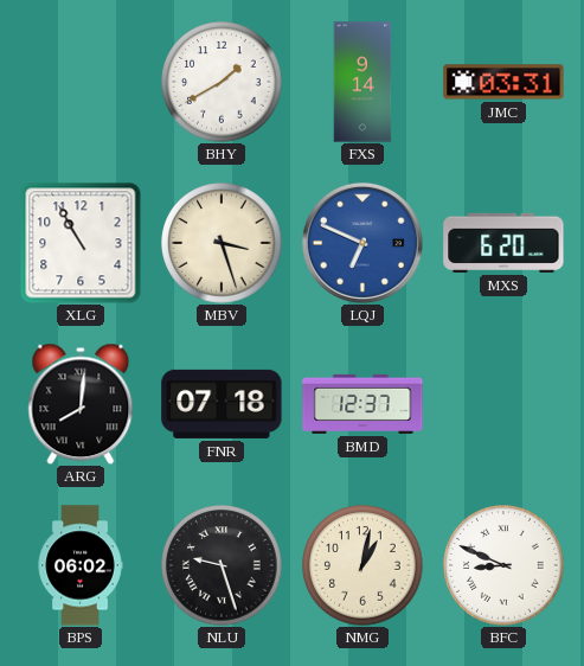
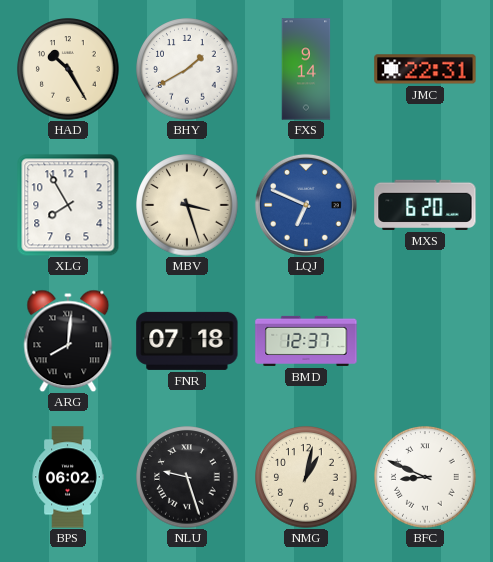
HAD: none -> 10:25
JMC: 03:31 -> 22:31
XLG: 10:55 -> 7:55
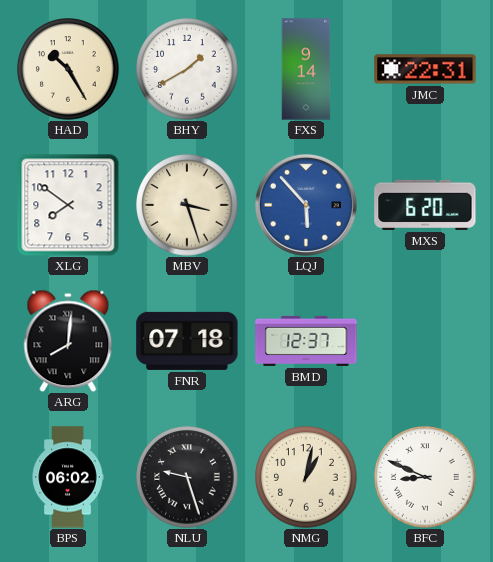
XLG: 7:55 -> 7:51
LQJ: 6:49 -> 5:53
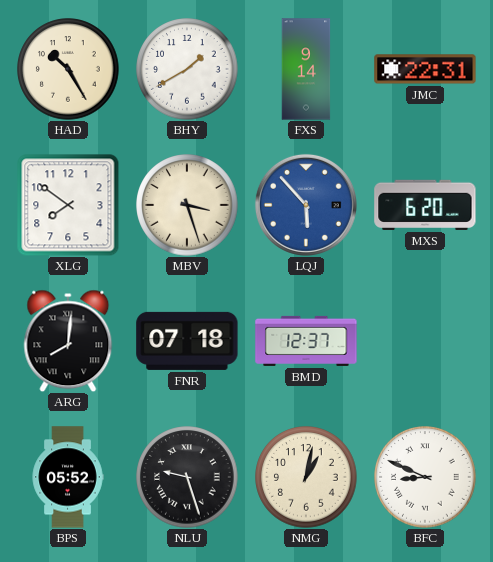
BPS: 06:02 -> 05:52
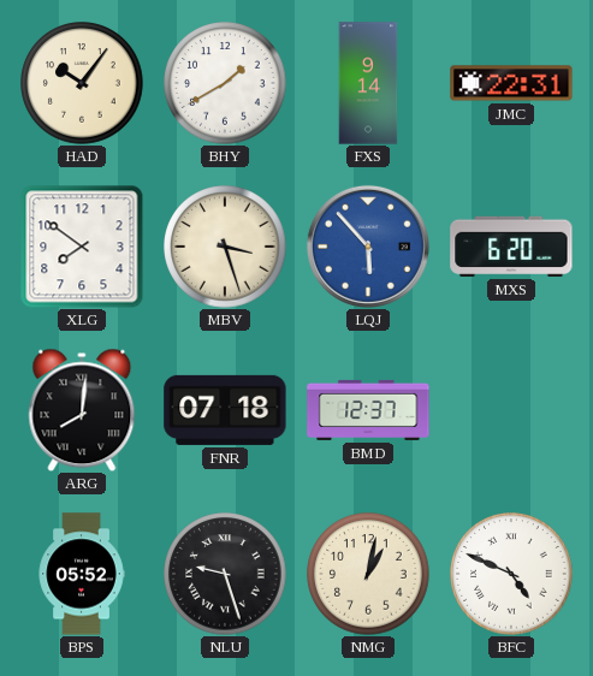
HAD: 10:25 -> 10:06
BFC: 8:49 -> 4:49
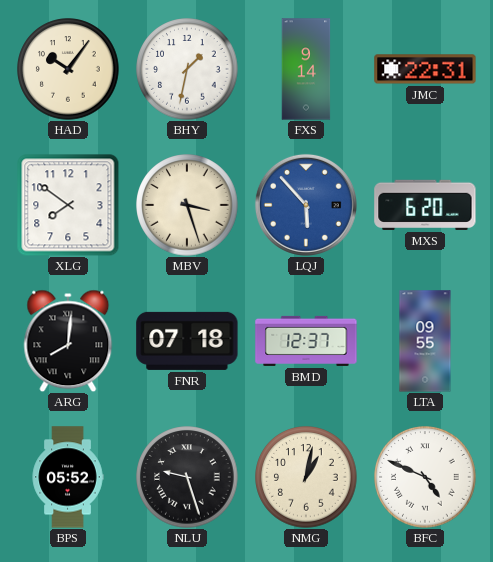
BHY: 1:40 -> 1:32
LTA: none -> 09:55
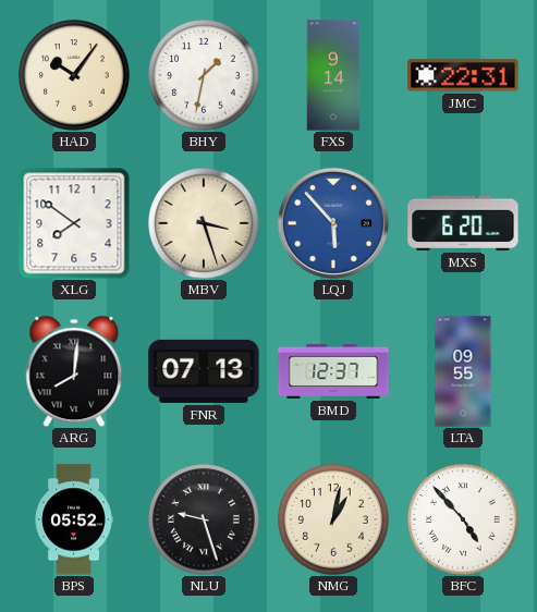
FNR: 07:18 -> 07:13
BFC: 4:49 -> 4:53
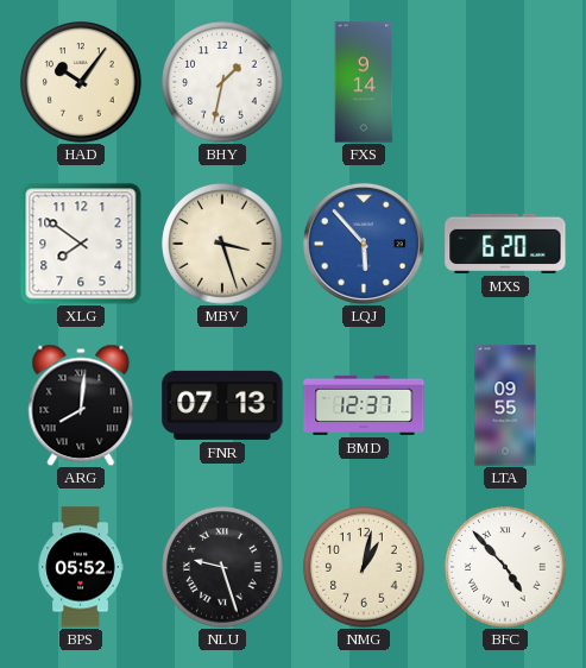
JMC: 22:31 -> none
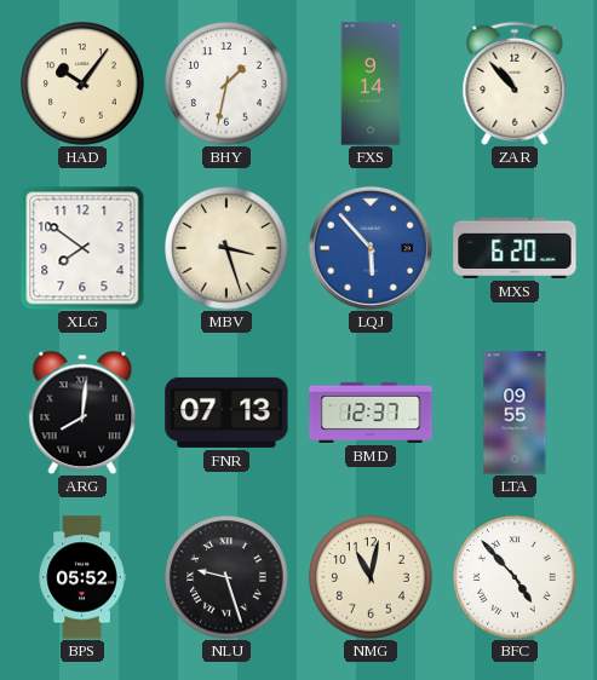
ZAR: none -> 10:53
NMG: 1:02 -> 11:02
